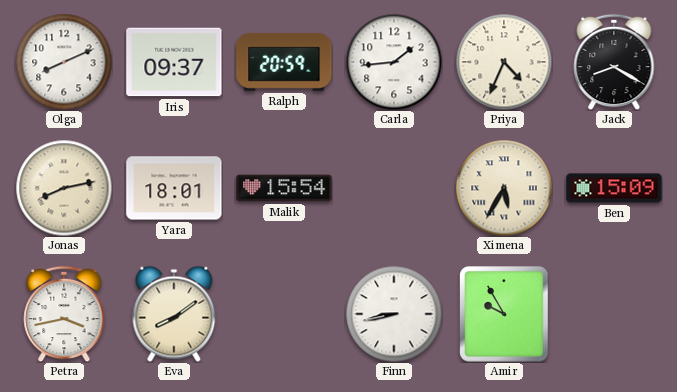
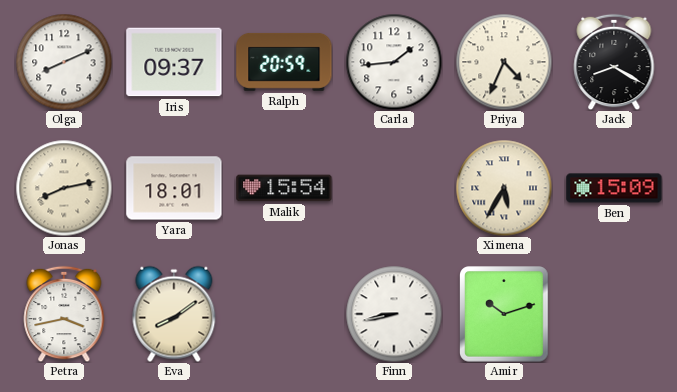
Amir: 9:55 -> 10:12
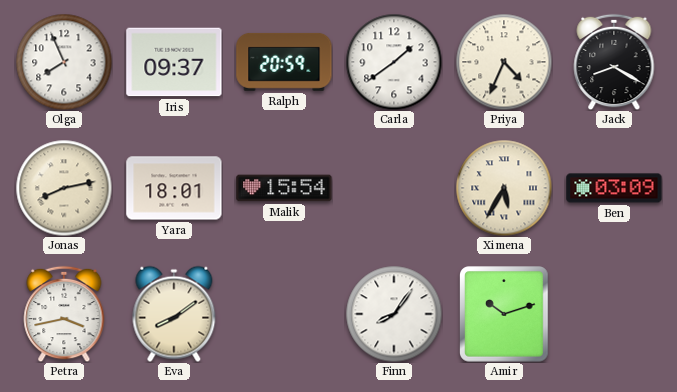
Olga: 8:11 -> 7:56
Carla: 1:44 -> 1:39
Ben: 15:09 -> 03:09
Finn: 8:43 -> 8:06
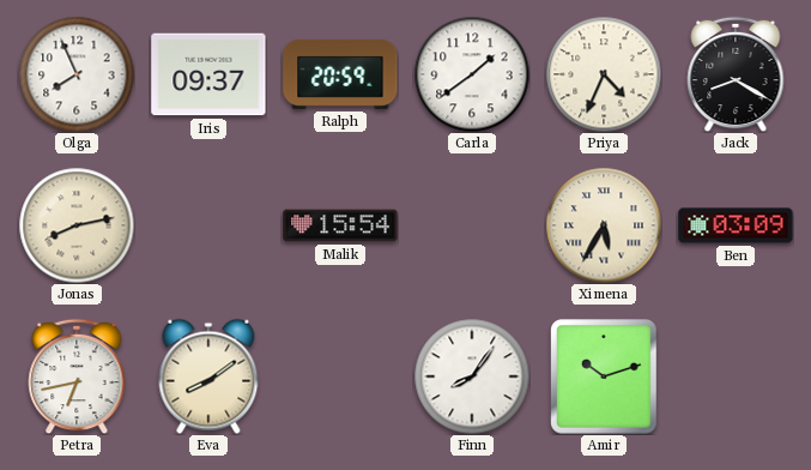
Yara: 18:01 -> none
Petra: 3:43 -> 6:43
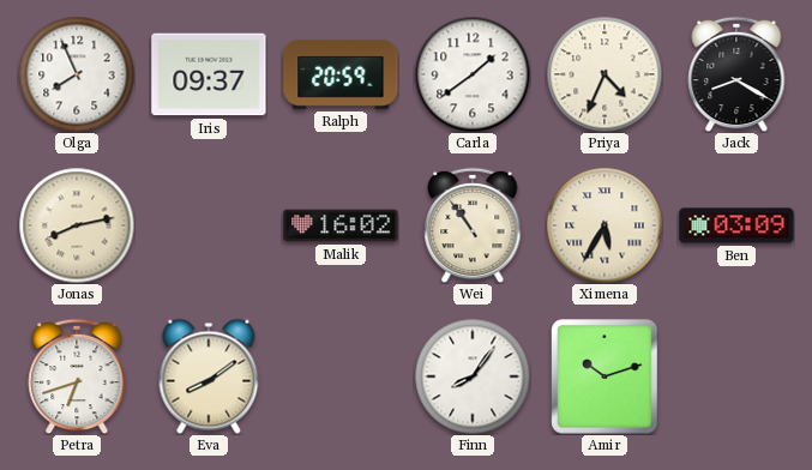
Malik: 15:54 -> 16:02
Wei: none -> 10:54
Petra: 6:43 -> 6:42
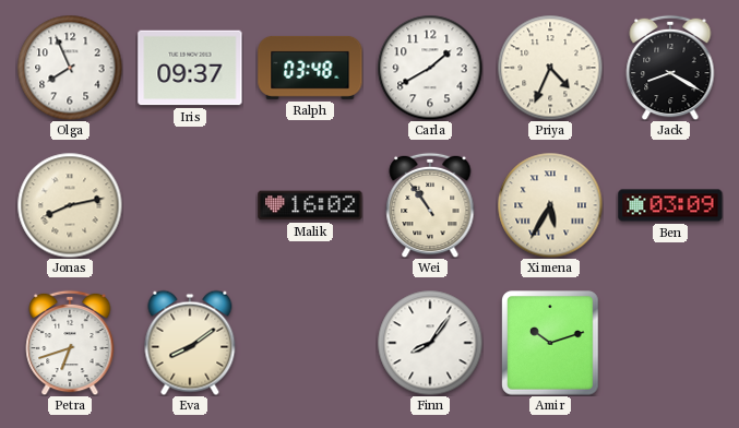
Ralph: 20:59 -> 03:48
Carla: 1:39 -> 1:40
